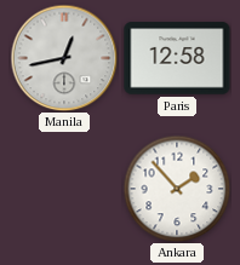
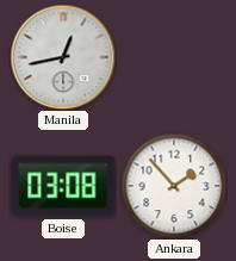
Paris: 12:58 -> none
Boise: none -> 03:08
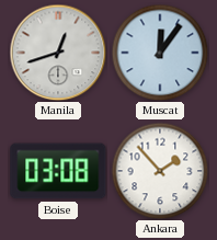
Manila: 12:43 -> 12:42
Muscat: none -> 12:06
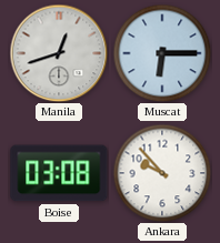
Muscat: 12:06 -> 6:15
Ankara: 1:53 -> 9:53
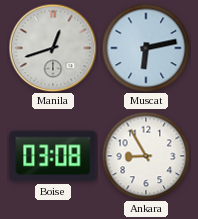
Muscat: 6:15 -> 6:13
Ankara: 9:53 -> 8:55
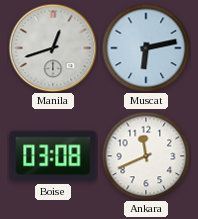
Ankara: 8:55 -> 11:41
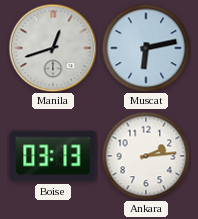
Boise: 03:08 -> 03:13
Ankara: 11:41 -> 2:14
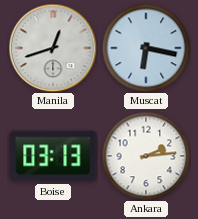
Muscat: 6:13 -> 6:17
